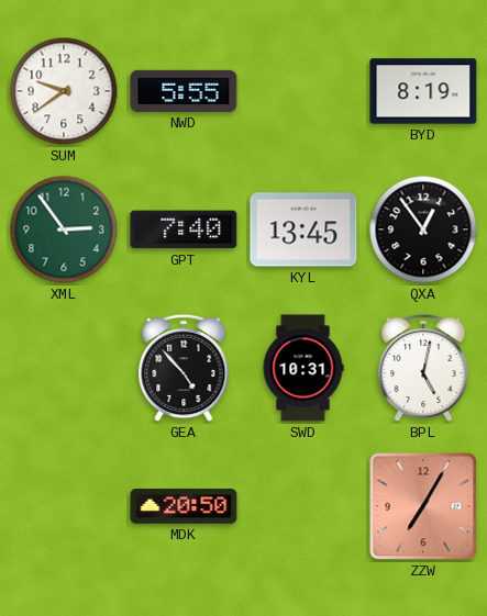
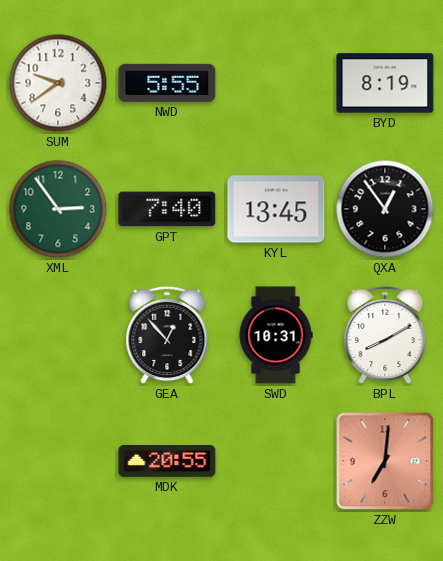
GEA: 4:53 -> 12:53
BPL: 5:02 -> 8:10
MDK: 20:50 -> 20:55
ZZW: 7:05 -> 7:01
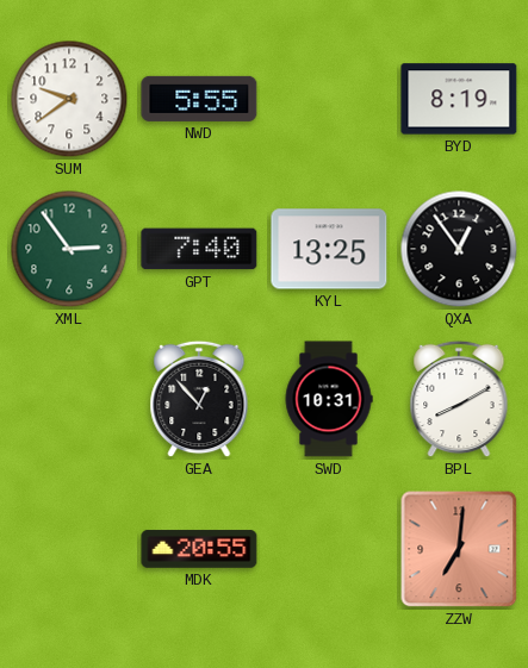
KYL: 13:45 -> 13:25
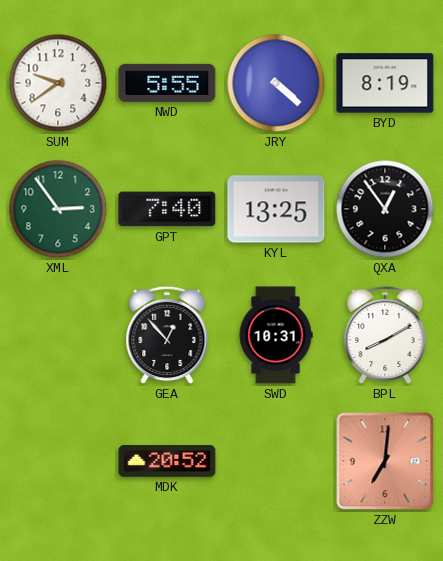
JRY: none -> 4:22
MDK: 20:55 -> 20:52
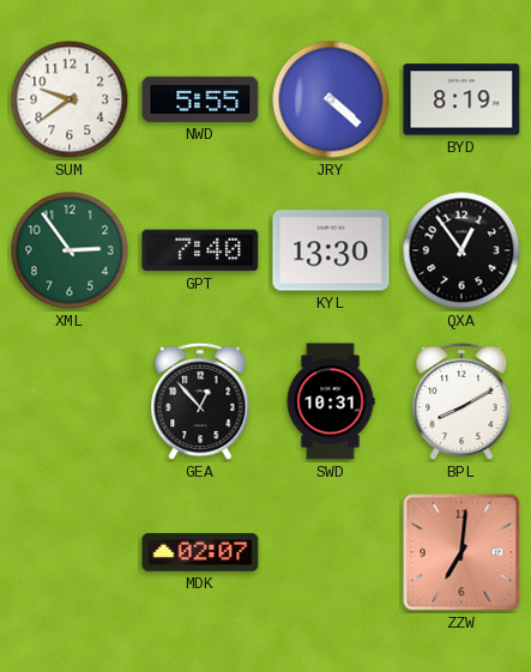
KYL: 13:25 -> 13:30
MDK: 20:52 -> 02:07
